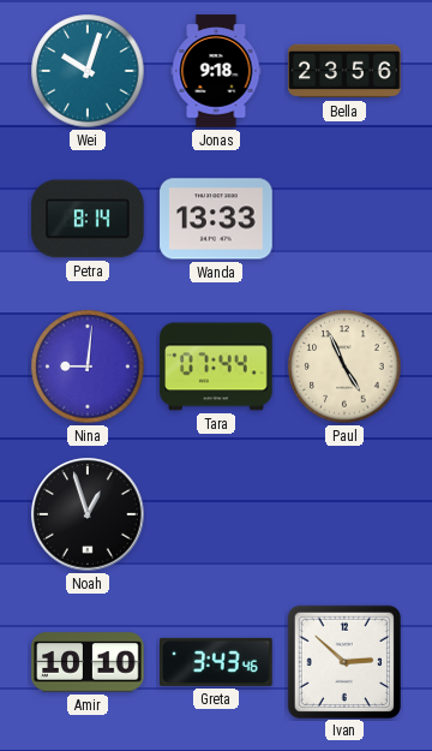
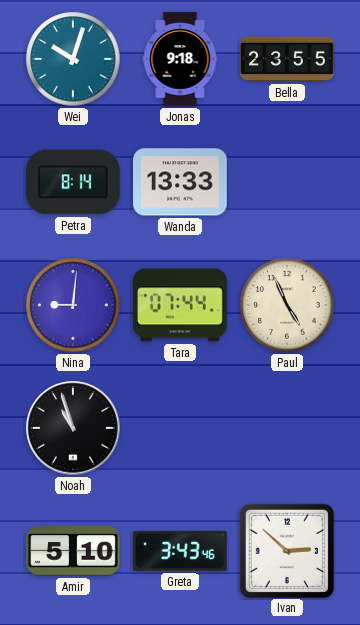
Bella: 23:56 -> 23:55
Noah: 12:57 -> 10:57
Amir: 10:10 -> 5:10
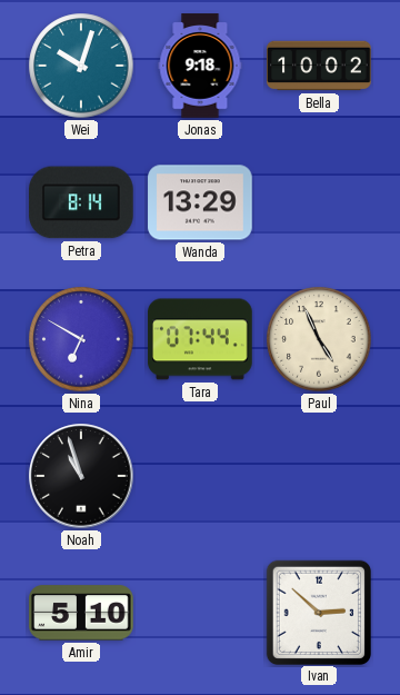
Bella: 23:55 -> 10:02
Wanda: 13:33 -> 13:29
Nina: 9:01 -> 6:50
Greta: 3:43 -> none
